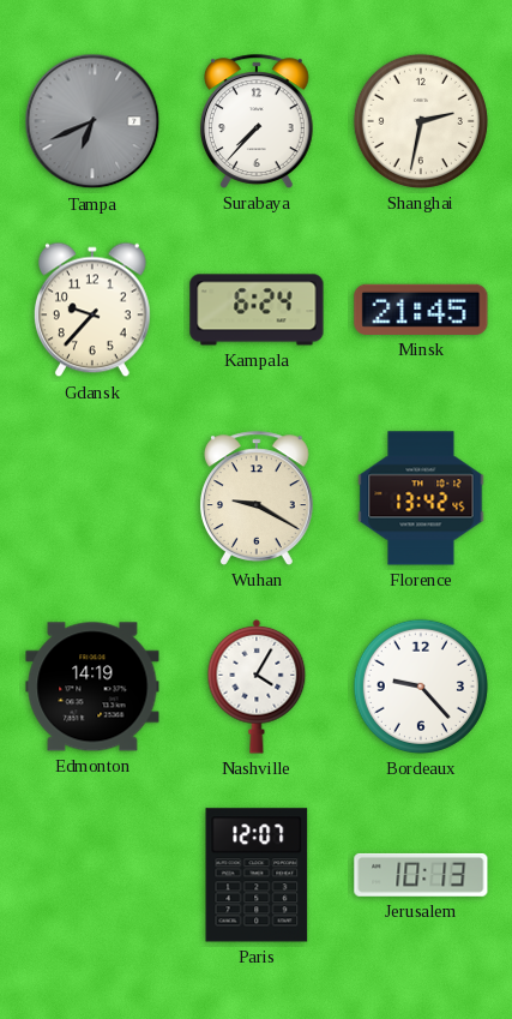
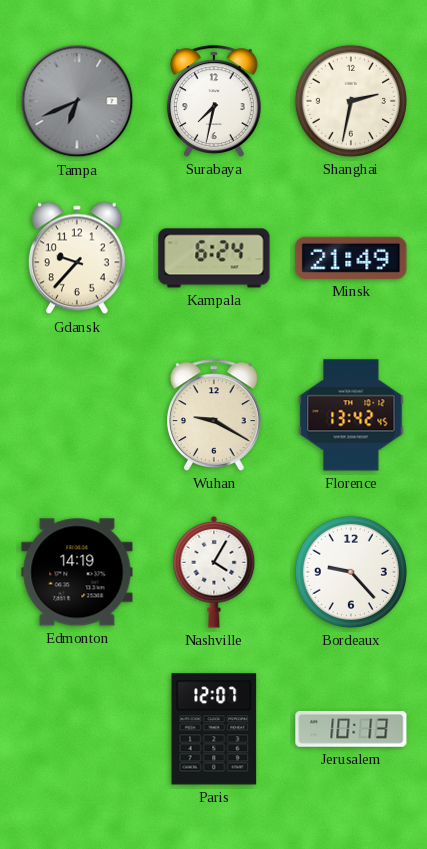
Surabaya: 7:37 -> 7:32
Minsk: 21:45 -> 21:49
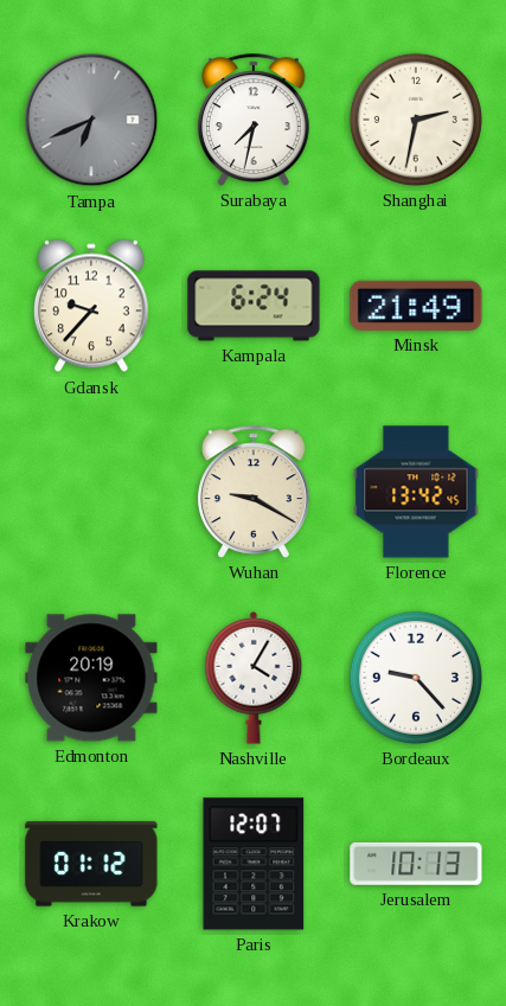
Edmonton: 14:19 -> 20:19
Krakow: none -> 01:12
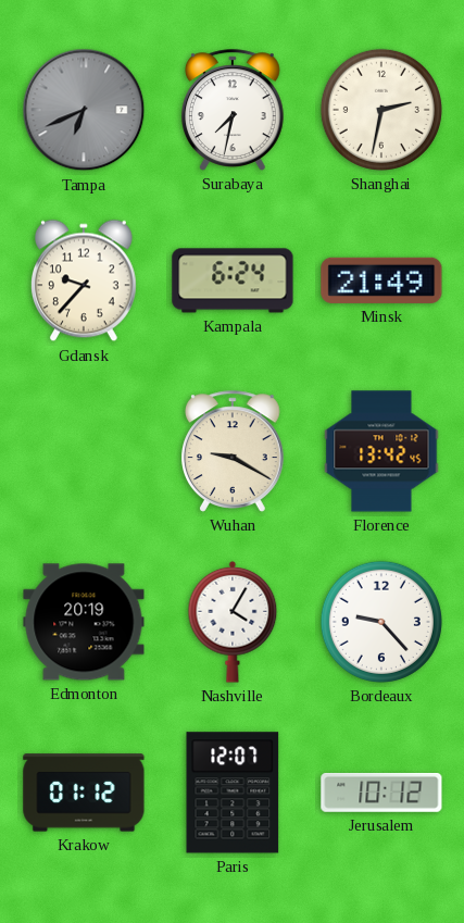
Jerusalem: 10:13 -> 10:12
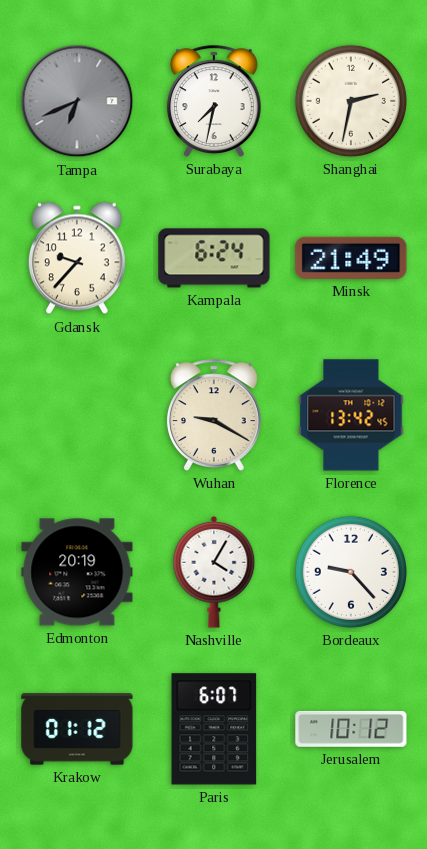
Paris: 12:07 -> 6:07
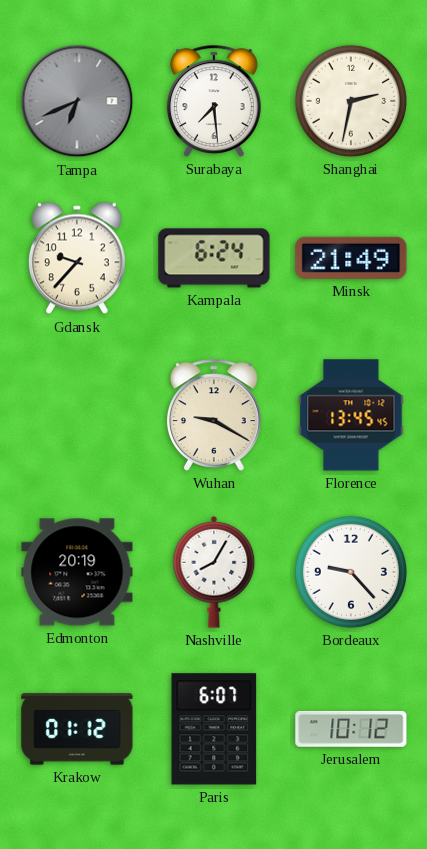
Surabaya: 7:32 -> 7:29
Florence: 13:42 -> 13:45
Nashville: 4:05 -> 8:05
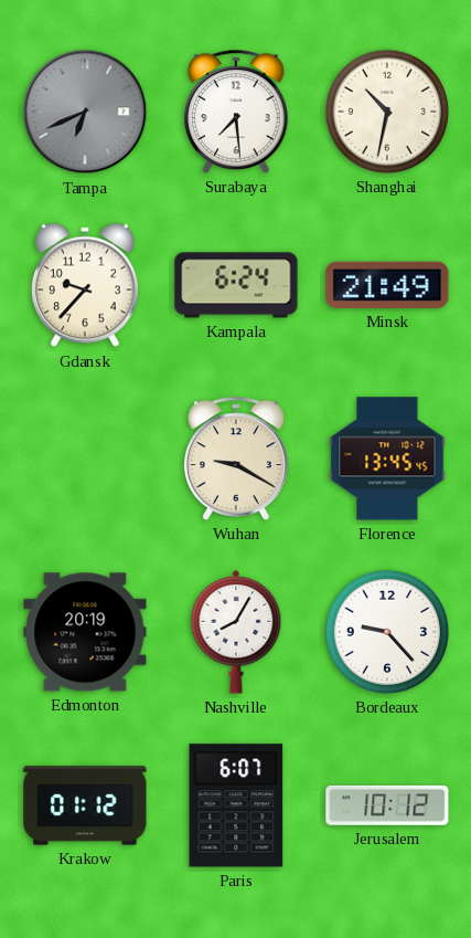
Shanghai: 2:32 -> 10:32
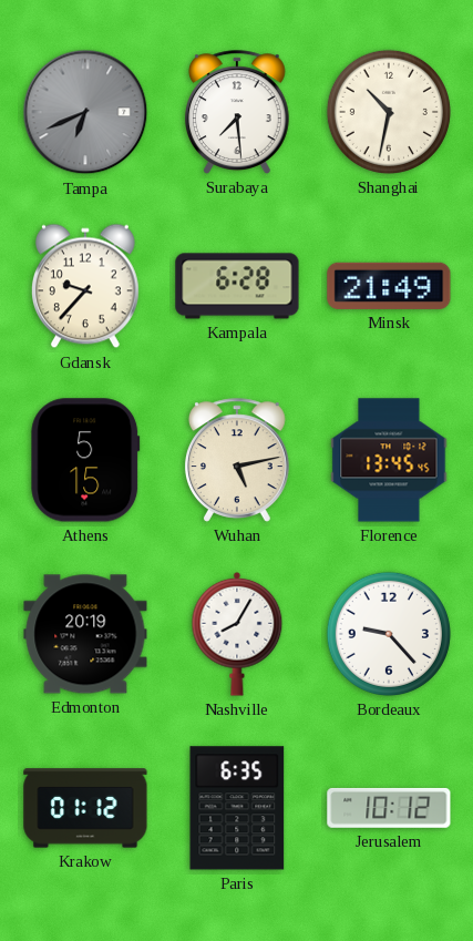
Kampala: 6:24 -> 6:28
Athens: none -> 5:15
Wuhan: 9:20 -> 5:13
Paris: 6:07 -> 6:35
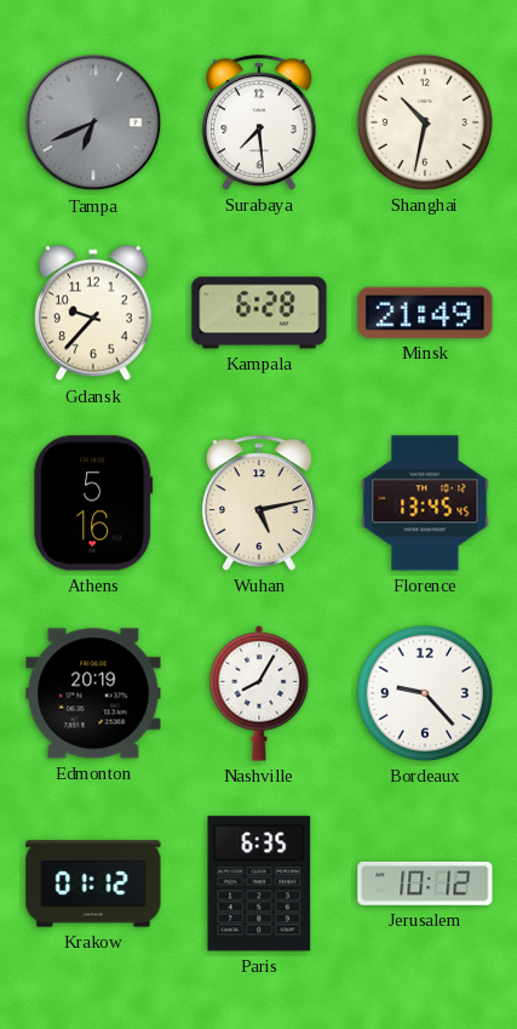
Athens: 5:15 -> 5:16
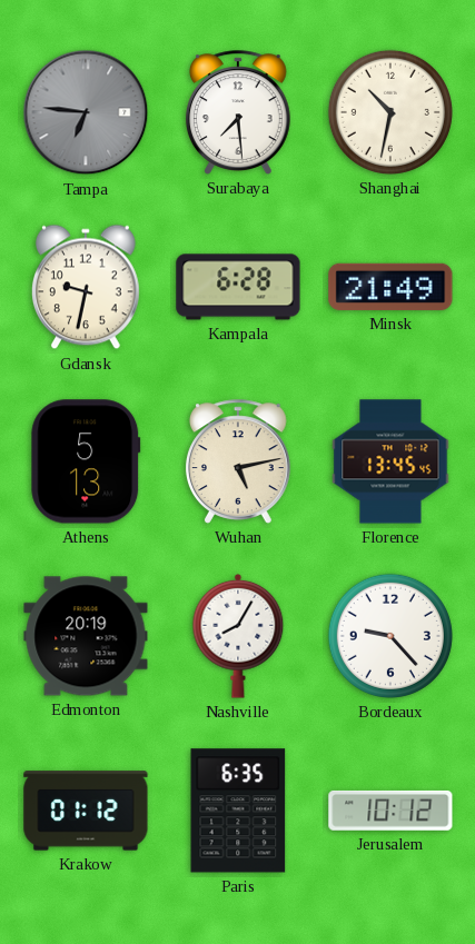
Tampa: 6:41 -> 6:46
Gdansk: 9:37 -> 9:32
Athens: 5:16 -> 5:13
